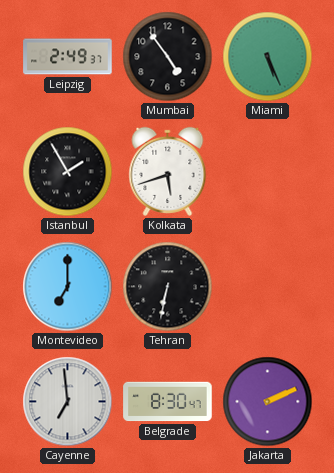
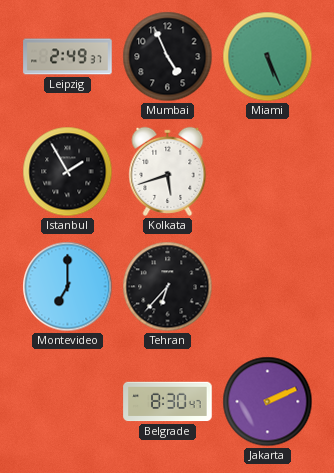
Mumbai: 4:54 -> 4:56
Tehran: 6:32 -> 6:37
Cayenne: 6:59 -> none
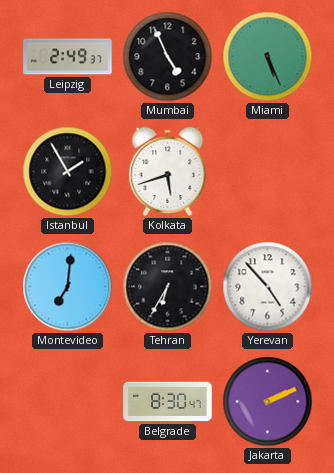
Montevideo: 7:00 -> 7:01
Tehran: 6:37 -> 6:35
Yerevan: none -> 4:53
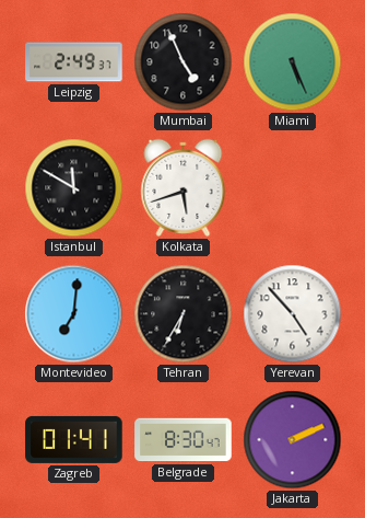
Istanbul: 1:55 -> 11:50
Zagreb: none -> 01:41
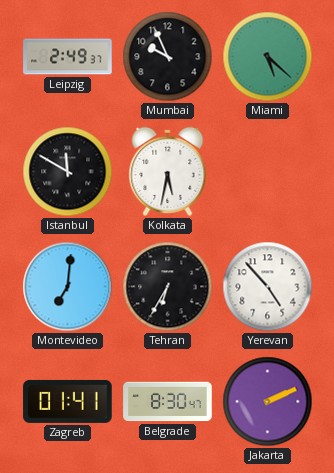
Mumbai: 4:56 -> 9:56
Miami: 5:26 -> 5:22
Kolkata: 5:42 -> 5:32
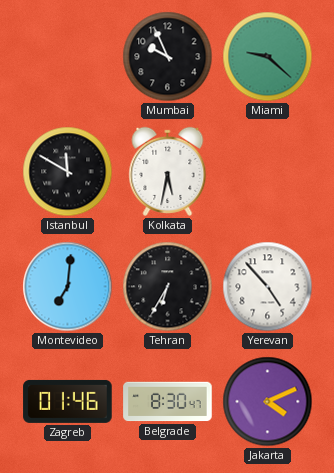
Leipzig: 2:49 -> none
Miami: 5:22 -> 9:22
Zagreb: 01:41 -> 01:46
Jakarta: 2:11 -> 4:11
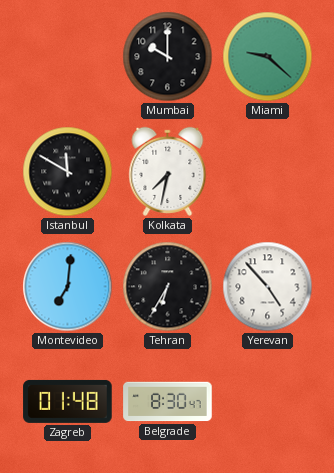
Mumbai: 9:56 -> 10:00
Kolkata: 5:32 -> 7:32
Zagreb: 01:46 -> 01:48
Jakarta: 4:11 -> none
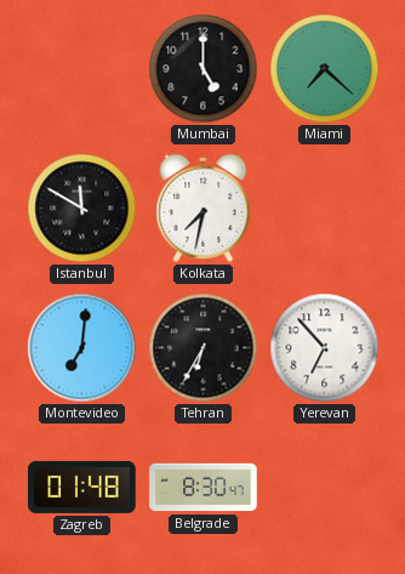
Mumbai: 10:00 -> 5:00
Miami: 9:22 -> 7:22
Yerevan: 4:53 -> 6:53
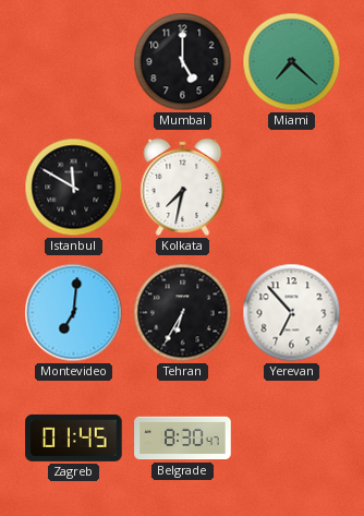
Zagreb: 01:48 -> 01:45
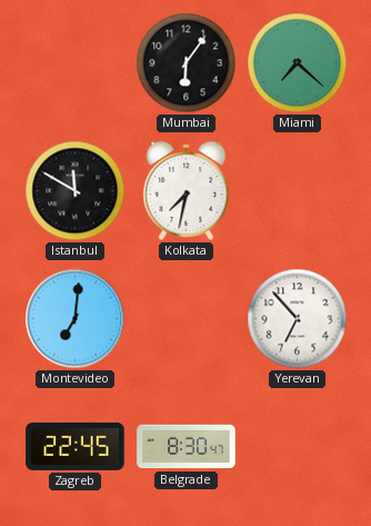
Mumbai: 5:00 -> 6:06
Tehran: 6:35 -> none
Zagreb: 01:45 -> 22:45
